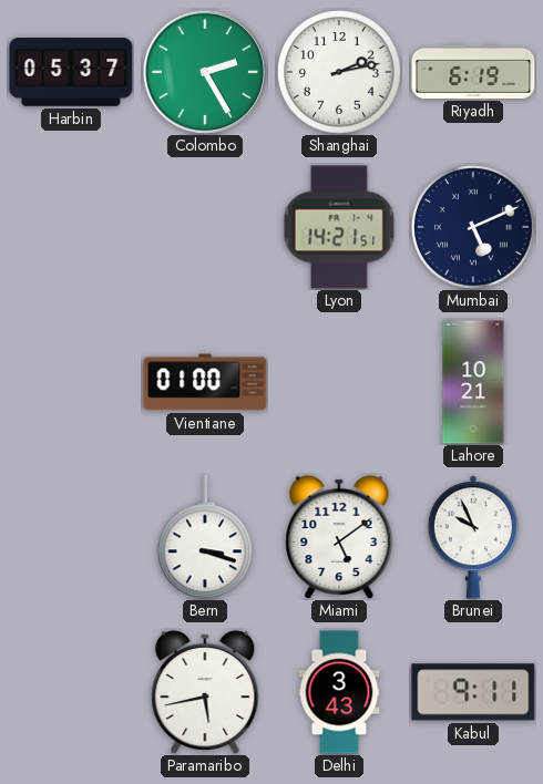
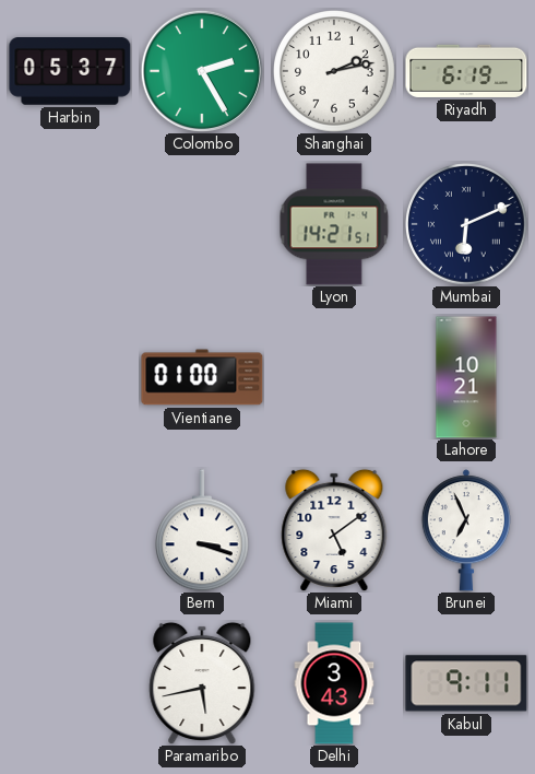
Mumbai: 5:11 -> 6:11
Brunei: 9:56 -> 6:56
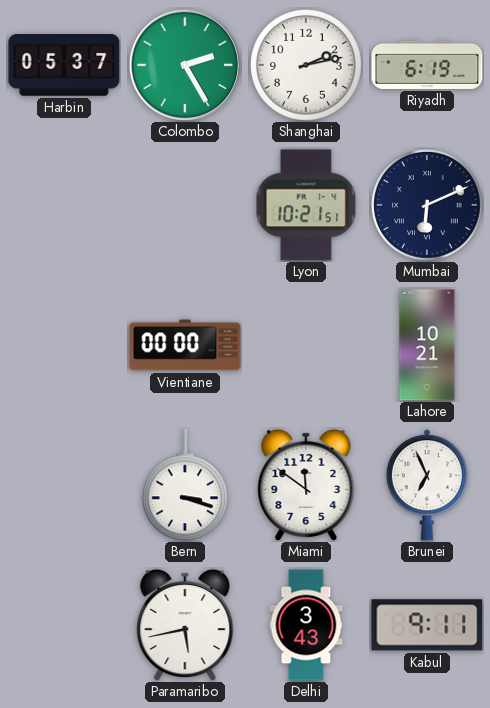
Lyon: 14:21 -> 10:21
Vientiane: 01:00 -> 00:00
Miami: 5:09 -> 11:51
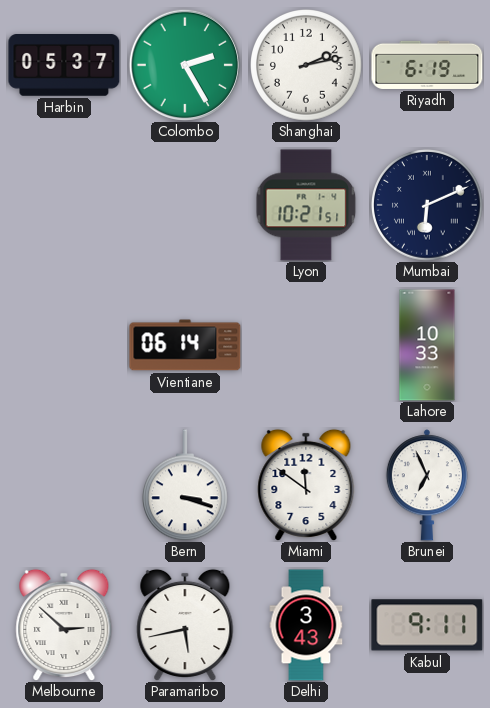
Vientiane: 00:00 -> 06:14
Lahore: 10:21 -> 10:33
Melbourne: none -> 2:52
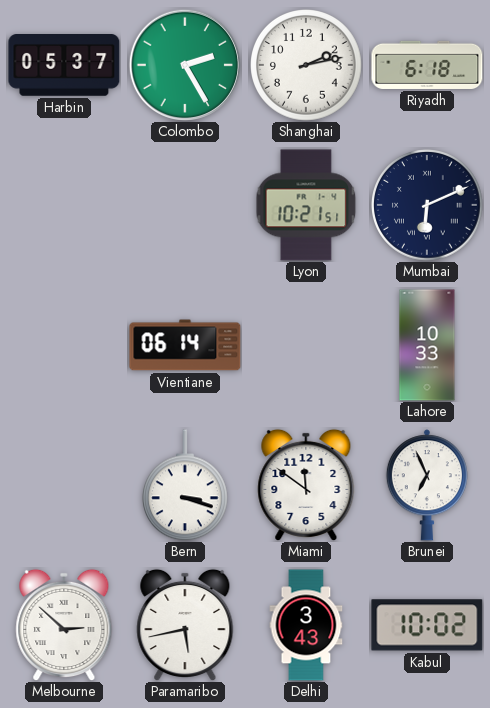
Riyadh: 6:19 -> 6:18
Kabul: 9:11 -> 10:02
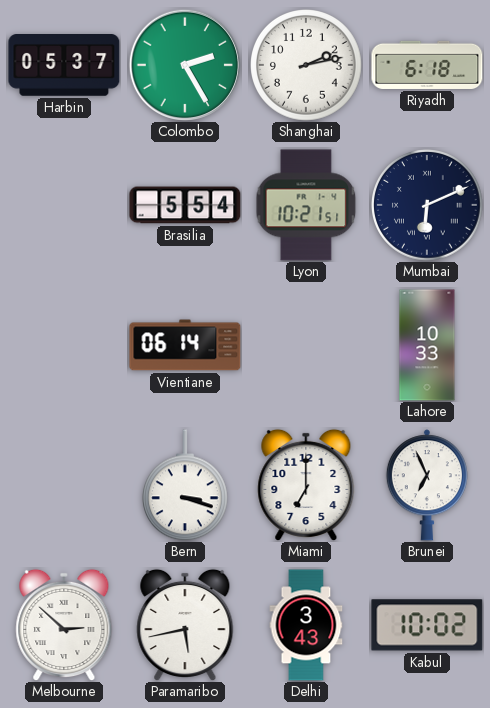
Brasilia: none -> 5:54
Miami: 11:51 -> 7:00
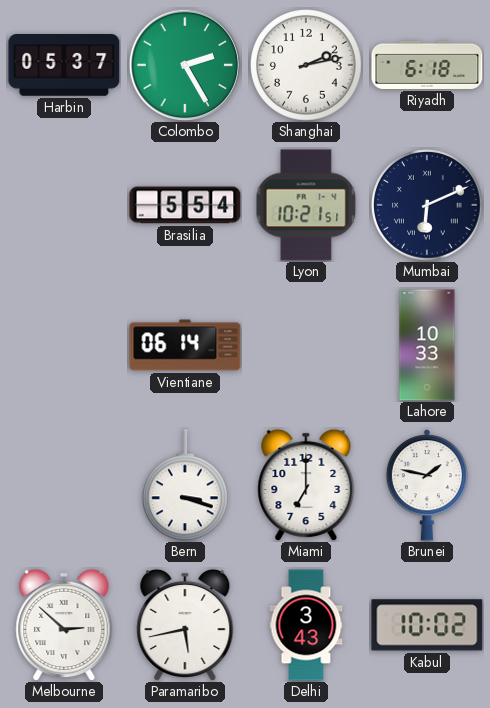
Brunei: 6:56 -> 1:47
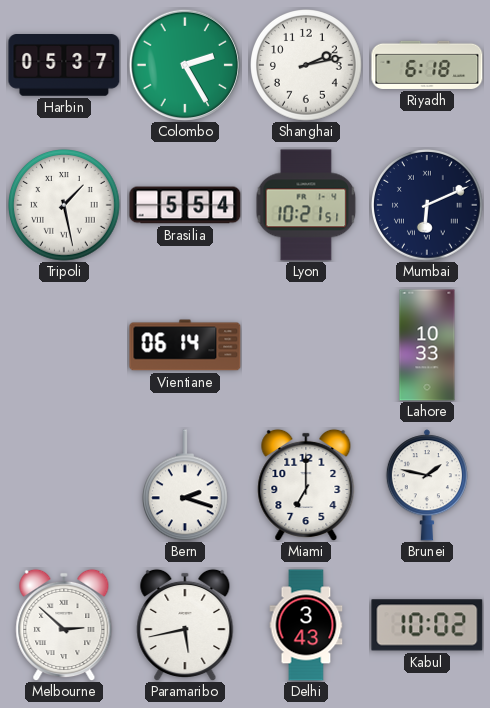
Tripoli: none -> 1:28
Bern: 3:18 -> 2:18
